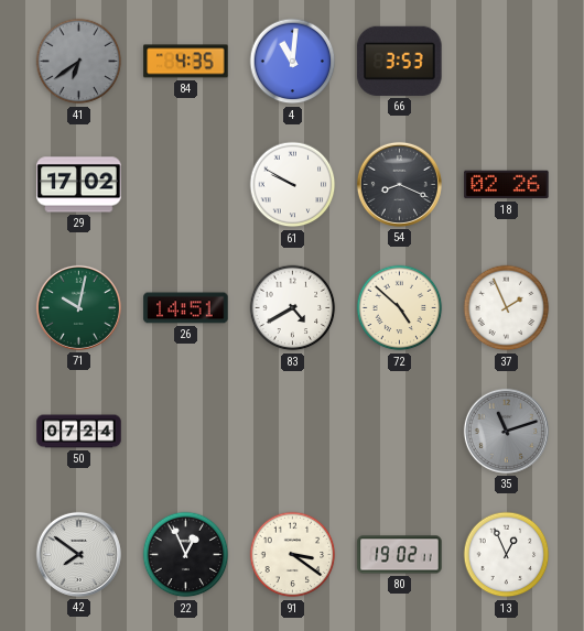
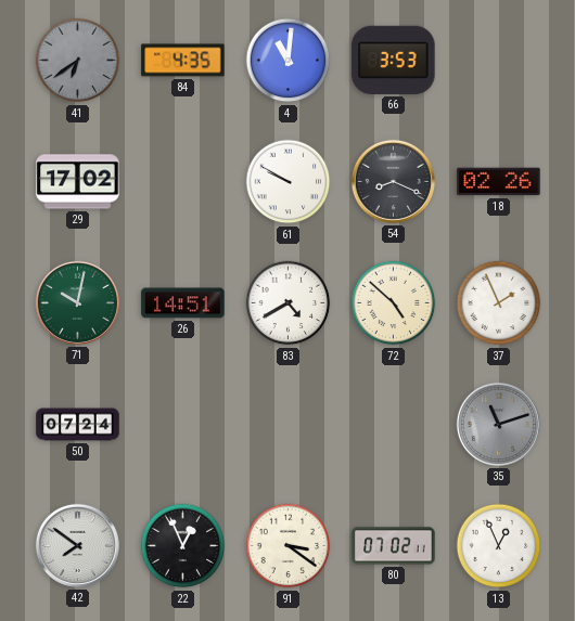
80: 19:02 -> 07:02
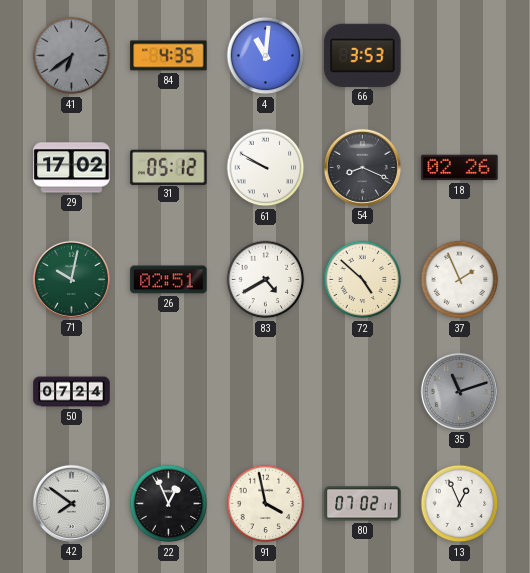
31: none -> 05:12
26: 14:51 -> 02:51
91: 3:21 -> 3:58
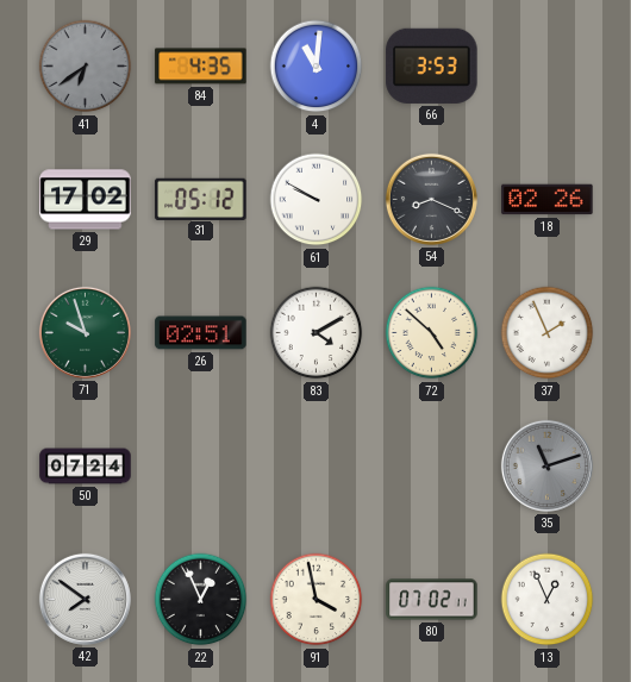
71: 10:02 -> 9:57
83: 4:40 -> 4:10
